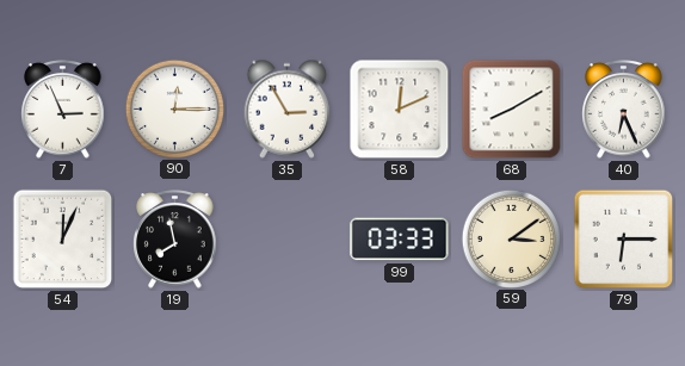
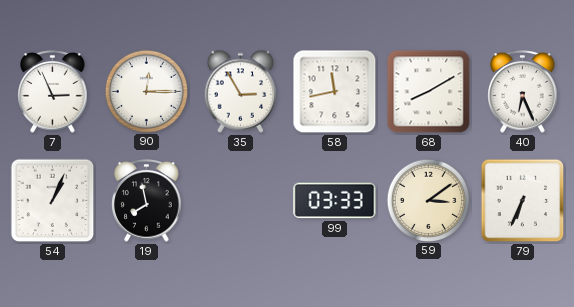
58: 12:11 -> 11:43
54: 12:04 -> 1:04
79: 6:15 -> 6:34
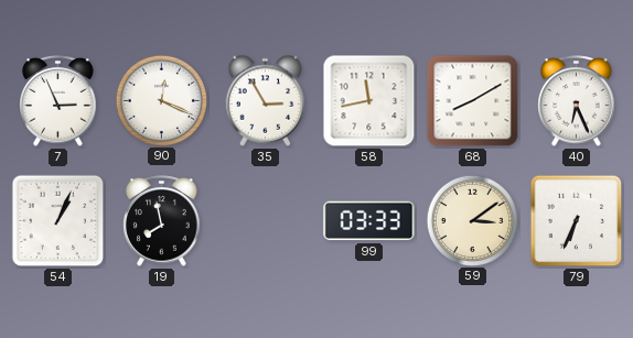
90: 12:15 -> 12:19
